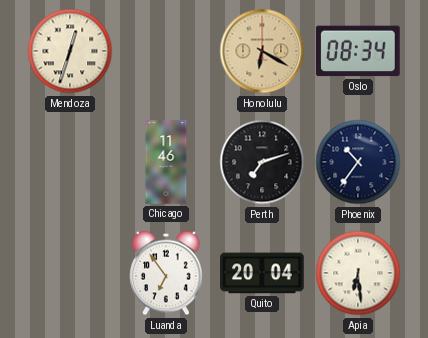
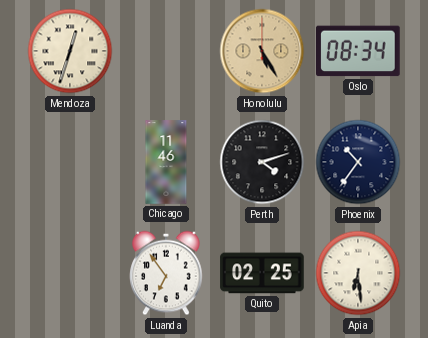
Honolulu: 6:20 -> 5:25
Perth: 7:12 -> 4:12
Quito: 20:04 -> 02:25
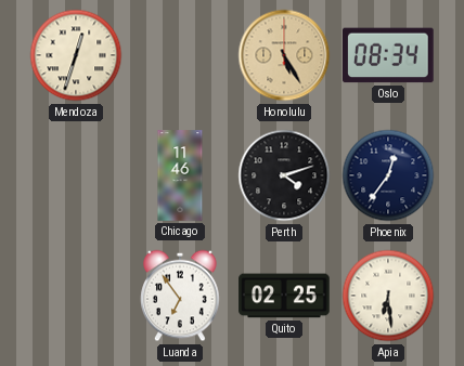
Phoenix: 10:36 -> 12:36
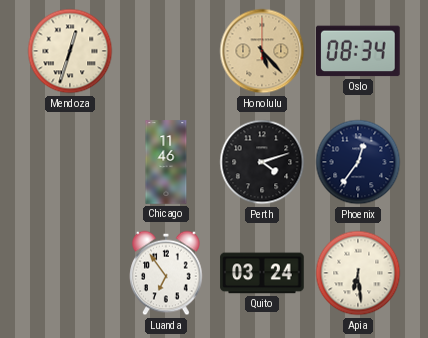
Honolulu: 5:25 -> 5:23
Quito: 02:25 -> 03:24
